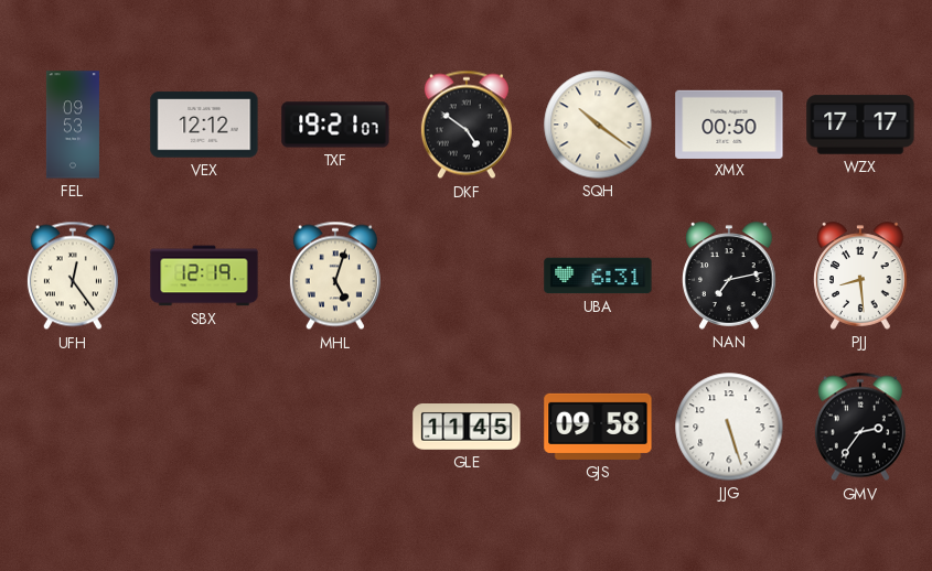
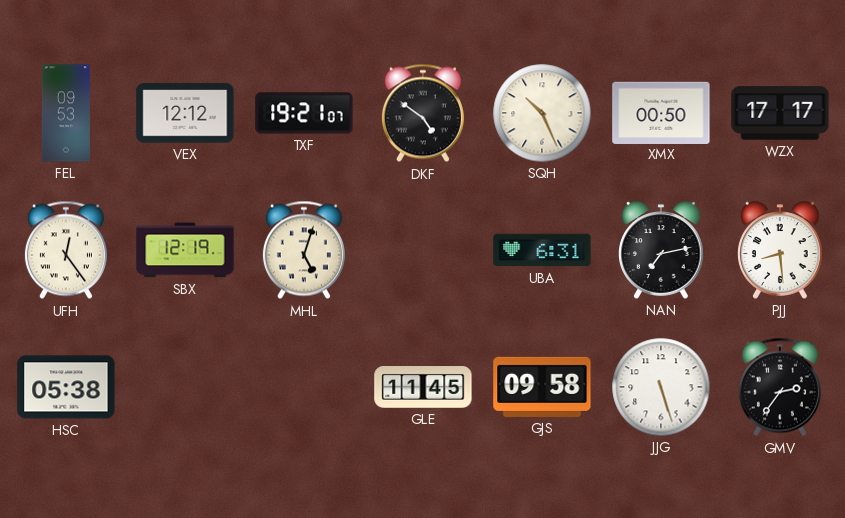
SQH: 10:21 -> 10:26
HSC: none -> 05:38
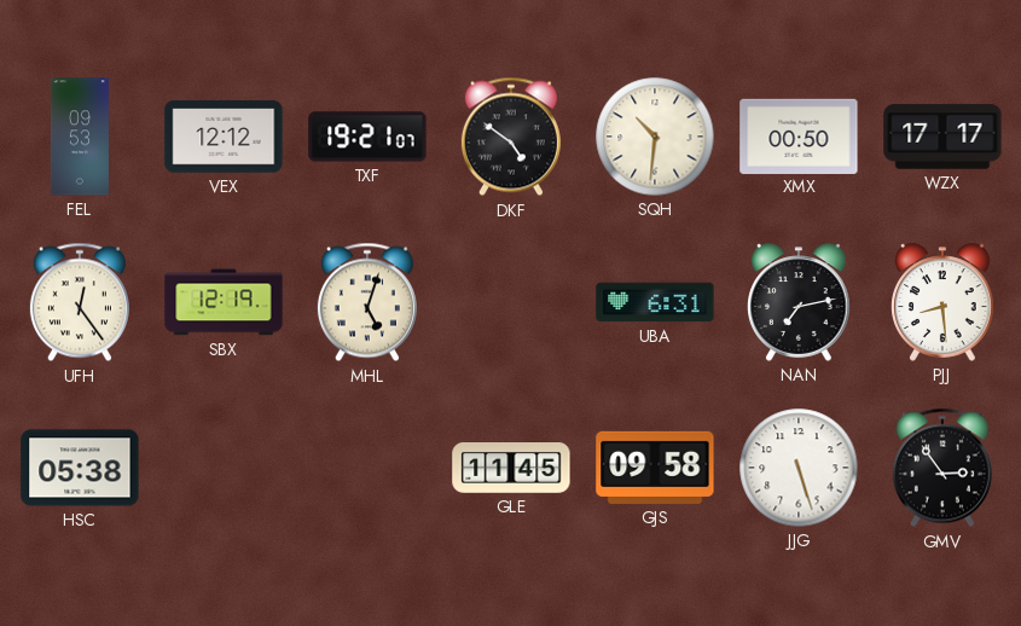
SQH: 10:26 -> 10:31
GMV: 2:36 -> 2:54
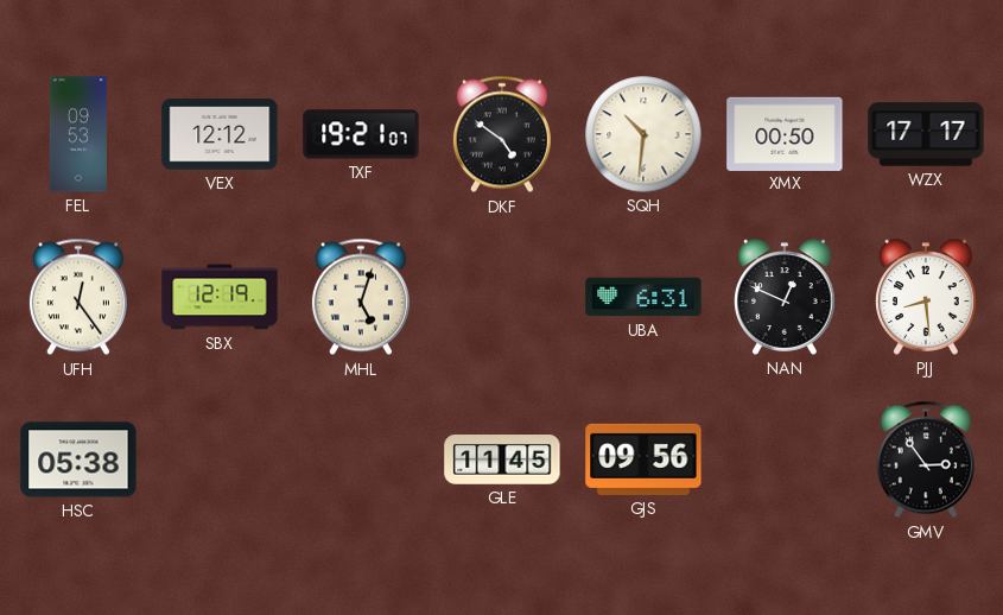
NAN: 7:13 -> 12:49
GJS: 09:58 -> 09:56
JJG: 5:27 -> none
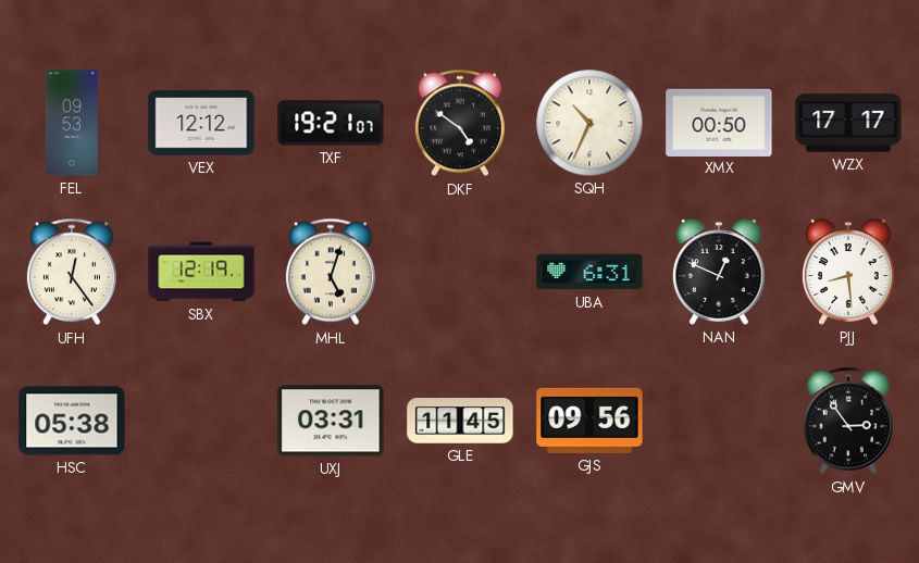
SQH: 10:31 -> 10:34
UXJ: none -> 03:31
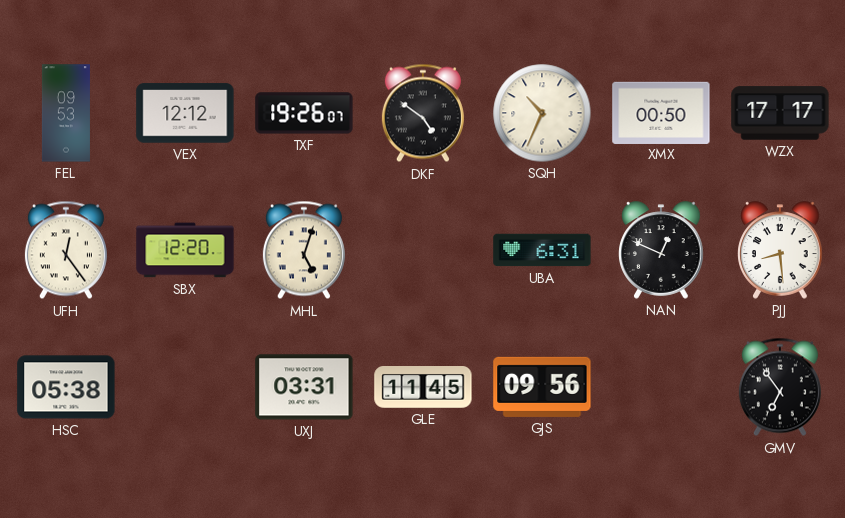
TXF: 19:21 -> 19:26
SBX: 12:19 -> 12:20
GMV: 2:54 -> 6:54
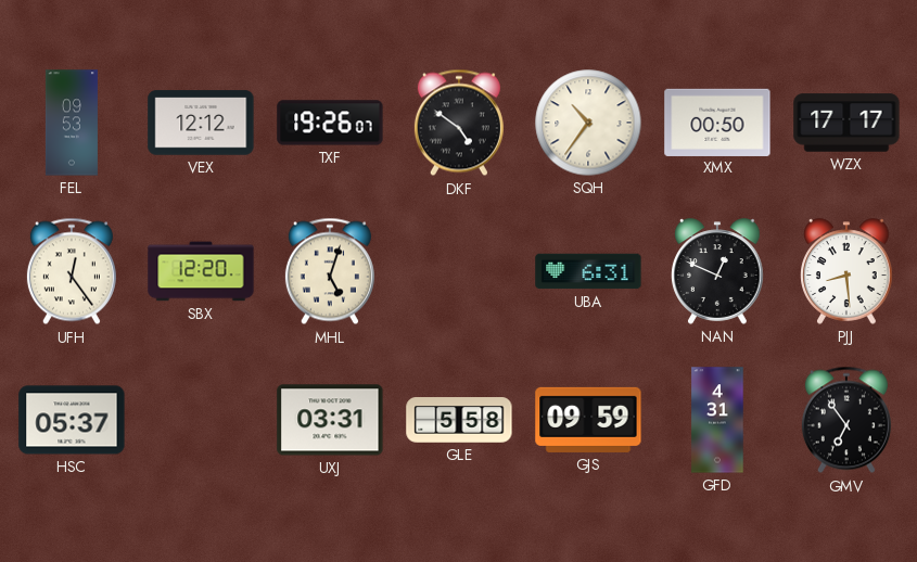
SQH: 10:34 -> 10:36
HSC: 05:38 -> 05:37
GLE: 11:45 -> 5:58
GJS: 09:56 -> 09:59
GFD: none -> 4:31
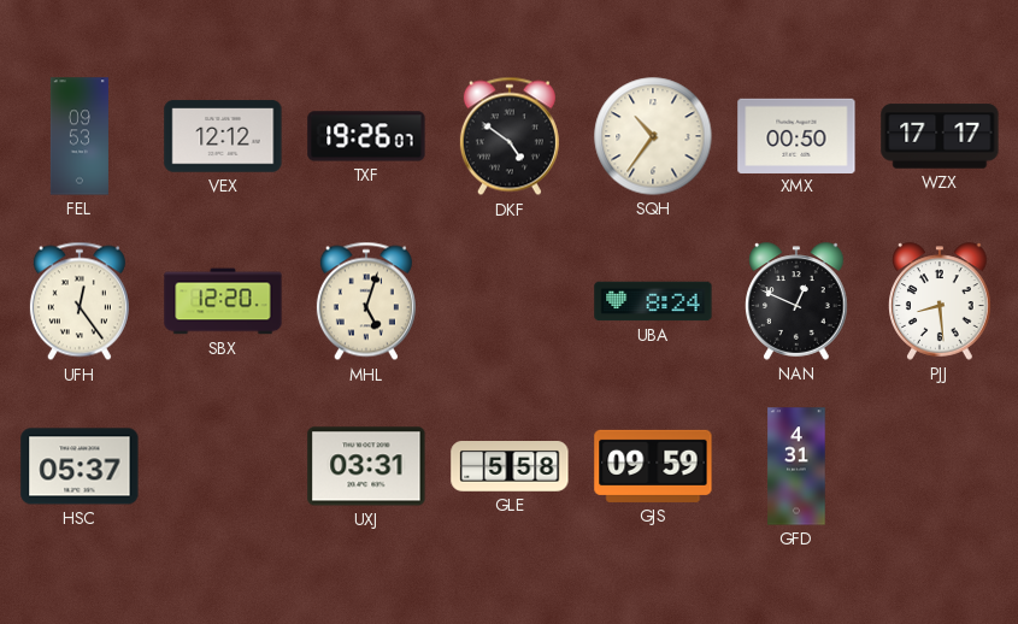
UBA: 6:31 -> 8:24
GMV: 6:54 -> none
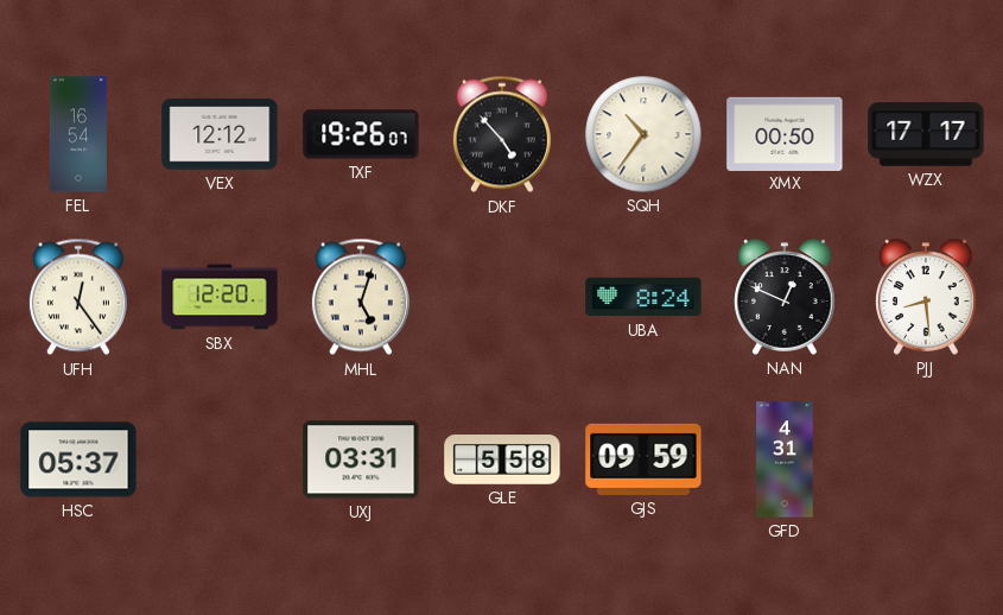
FEL: 09:53 -> 16:54
DKF: 4:51 -> 4:53
